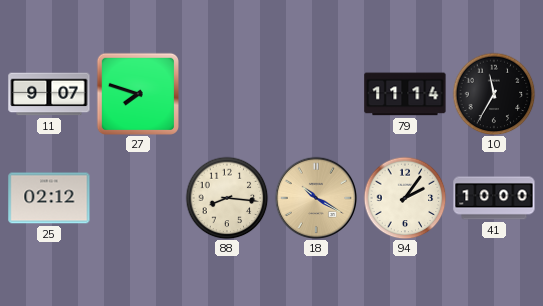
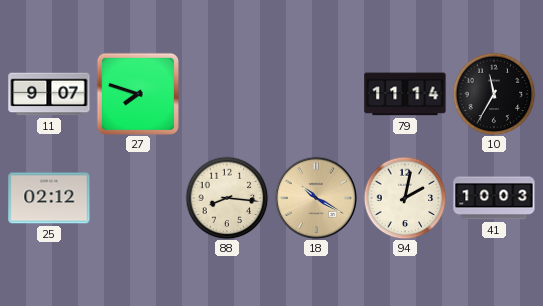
94: 2:06 -> 2:02
41: 10:00 -> 10:03
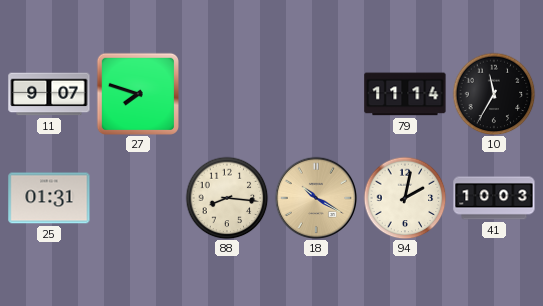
25: 02:12 -> 01:31
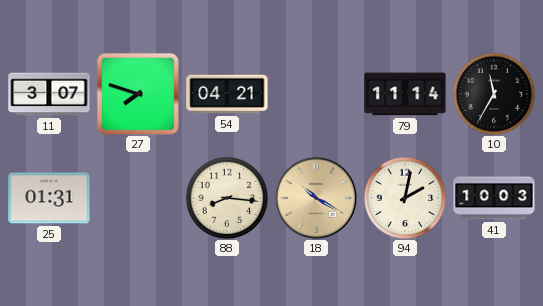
11: 9:07 -> 3:07
54: none -> 04:21
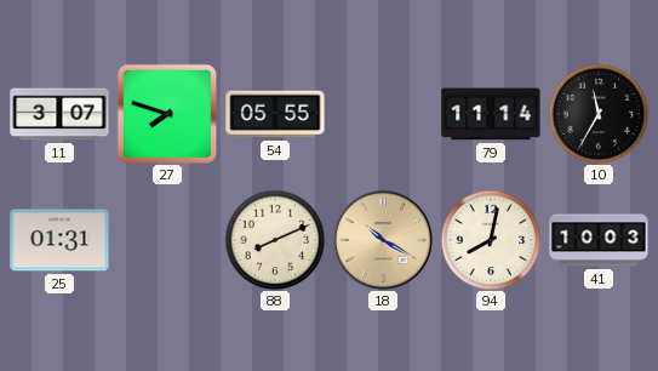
54: 04:21 -> 05:55
88: 8:16 -> 8:11
94: 2:02 -> 8:02
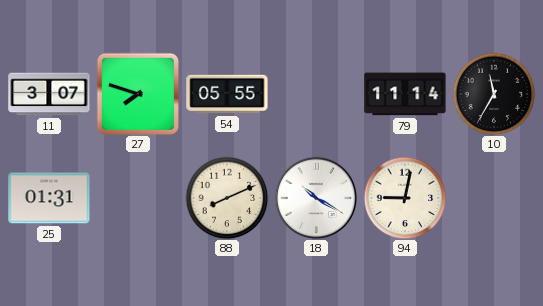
18 dial: champagne -> white
94: 8:02 -> 9:02
41: 10:03 -> none
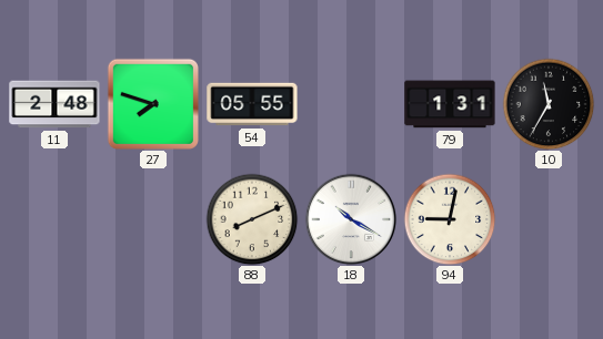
11: 3:07 -> 2:48
79: 11:14 -> 1:31
25: 01:31 -> none
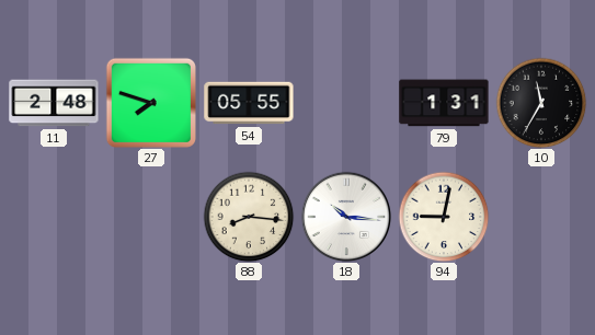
88: 8:11 -> 8:16
18: 10:20 -> 10:16
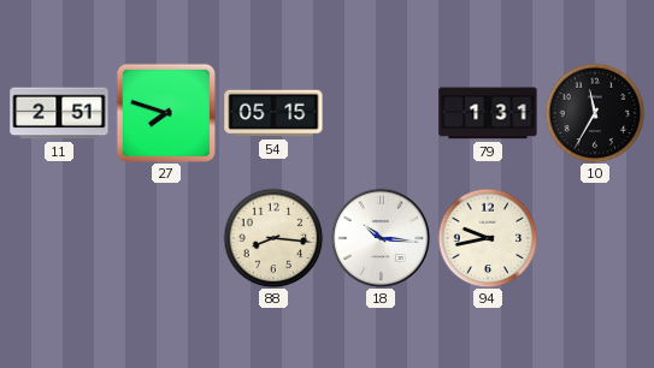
11: 2:48 -> 2:51
54: 05:55 -> 05:15
94: 9:02 -> 9:43
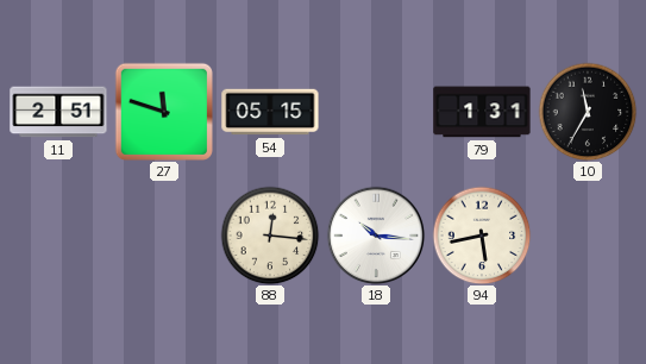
27: 7:48 -> 11:48
88: 8:16 -> 12:16
94: 9:43 -> 5:43
